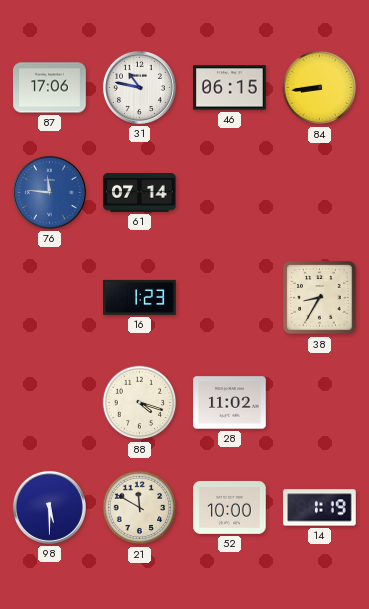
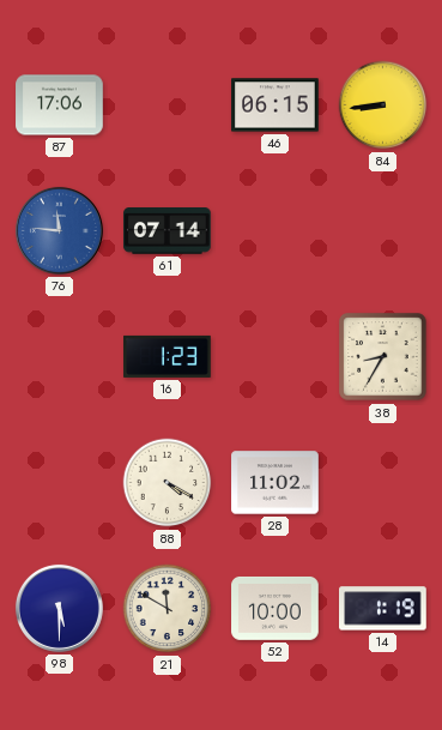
31: 10:47 -> none
88: 4:18 -> 4:20
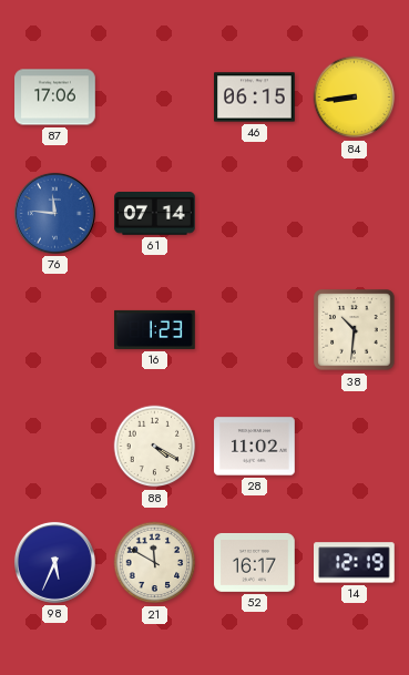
38: 8:35 -> 10:31
98: 5:30 -> 5:34
52: 10:00 -> 16:17
14: 1:19 -> 12:19
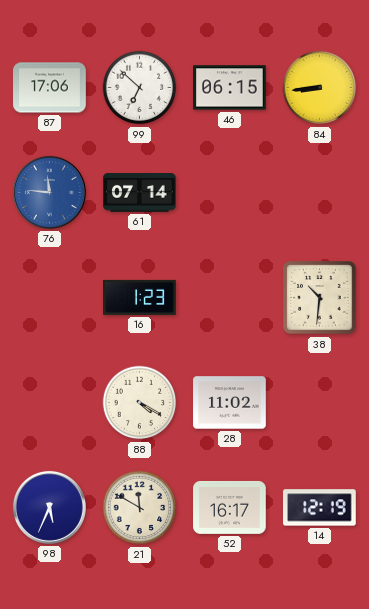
99: none -> 6:52
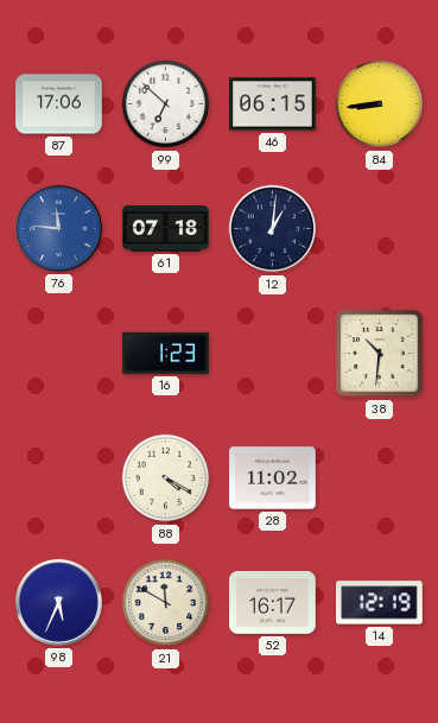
61: 07:14 -> 07:18
12: none -> 1:01
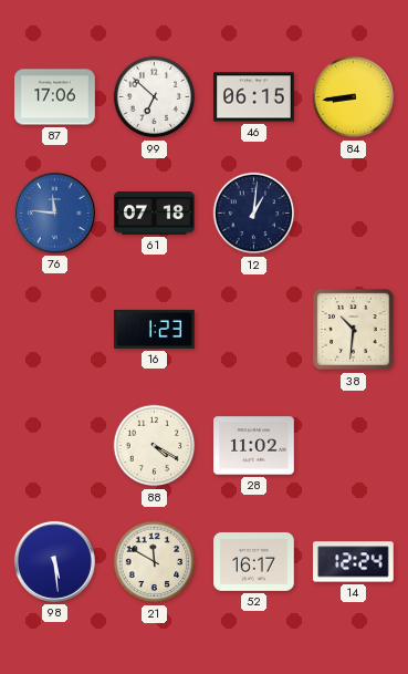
98: 5:34 -> 5:29
14: 12:19 -> 12:24
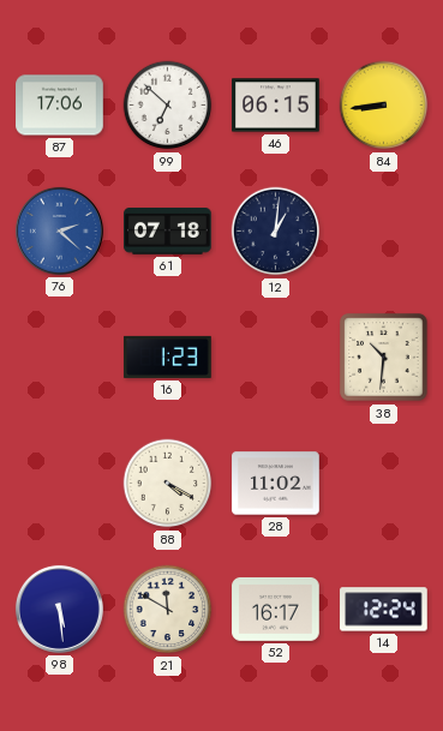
76: 11:46 -> 2:22
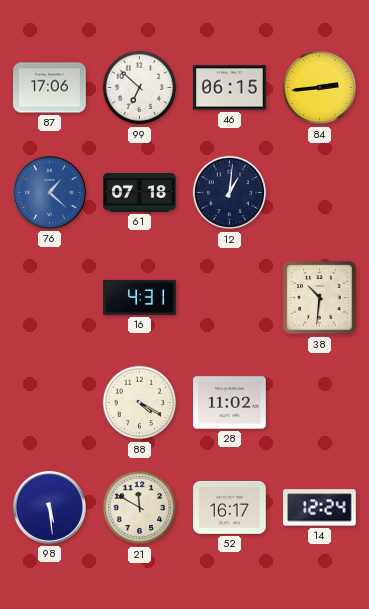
84: 8:44 -> 2:44
76: 2:22 -> 1:22
16: 1:23 -> 4:31
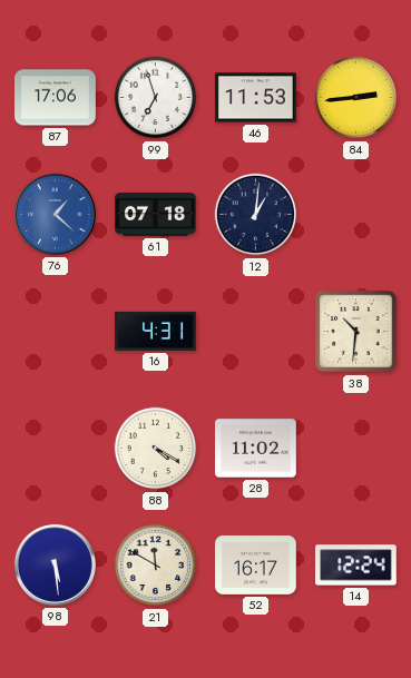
99: 6:52 -> 6:57
46: 06:15 -> 11:53
